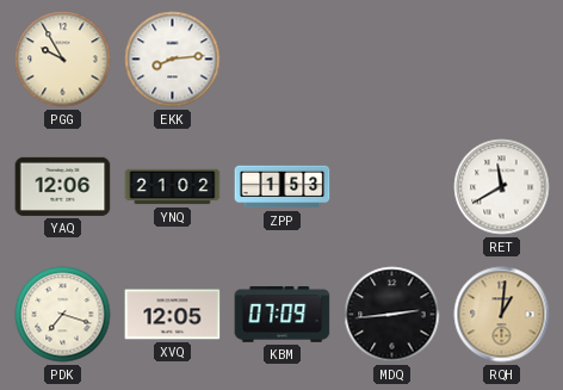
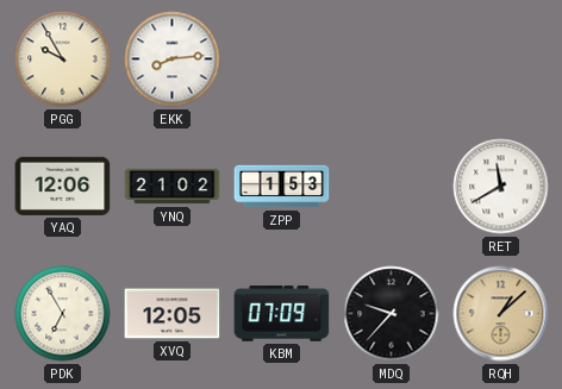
PDK: 7:18 -> 6:55
MDQ: 2:44 -> 9:37
RQH: 1:01 -> 1:08
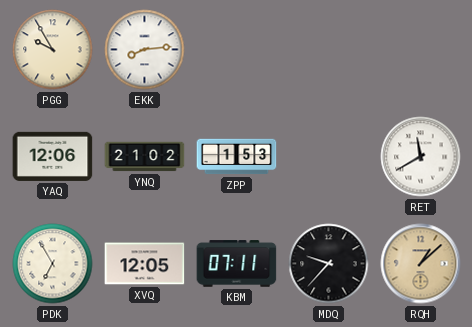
KBM: 07:09 -> 07:11
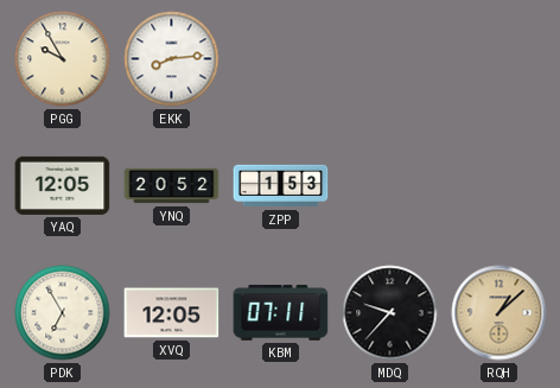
YAQ: 12:06 -> 12:05
YNQ: 21:02 -> 20:52
RET: 11:40 -> none
